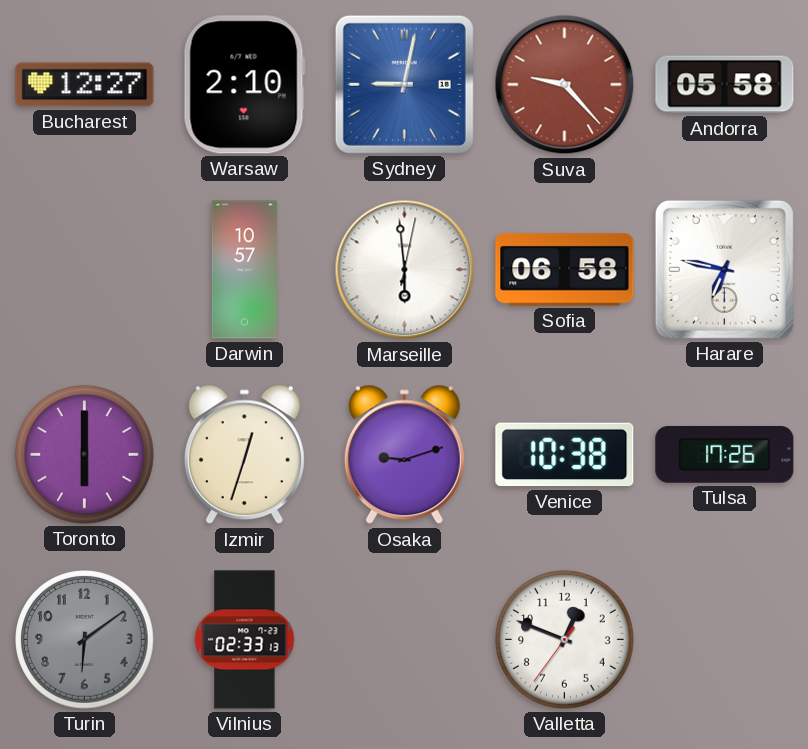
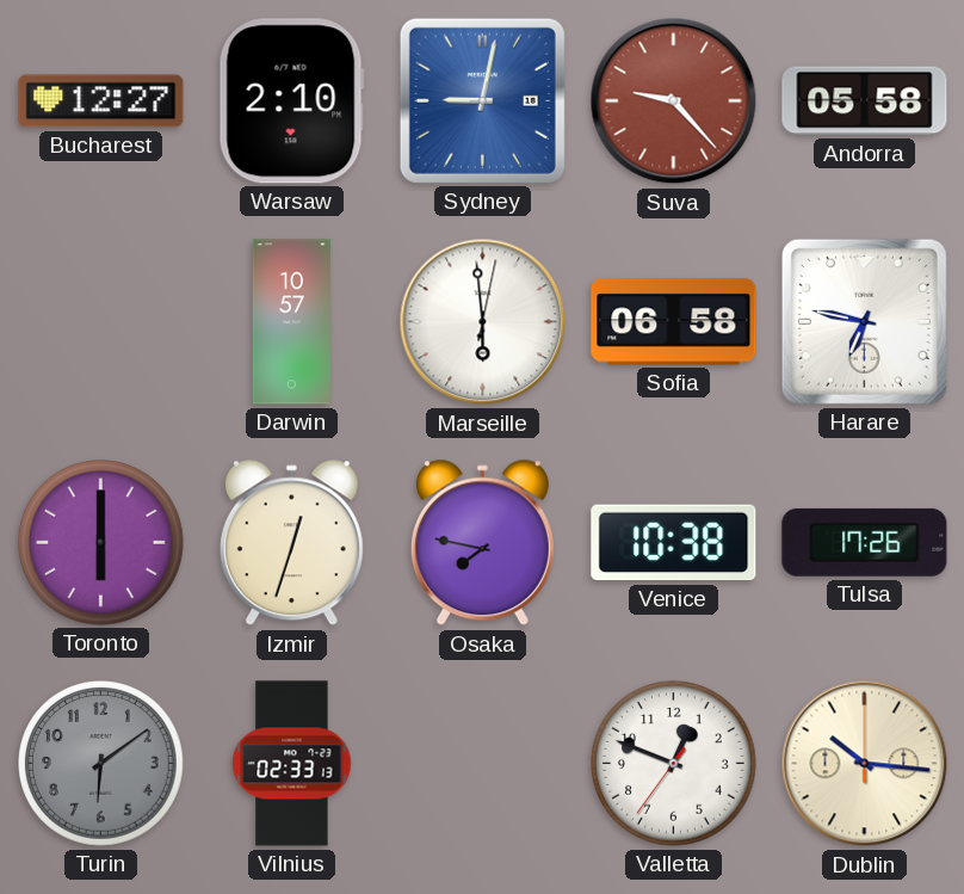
Osaka: 9:12 -> 7:47
Dublin: none -> 10:16
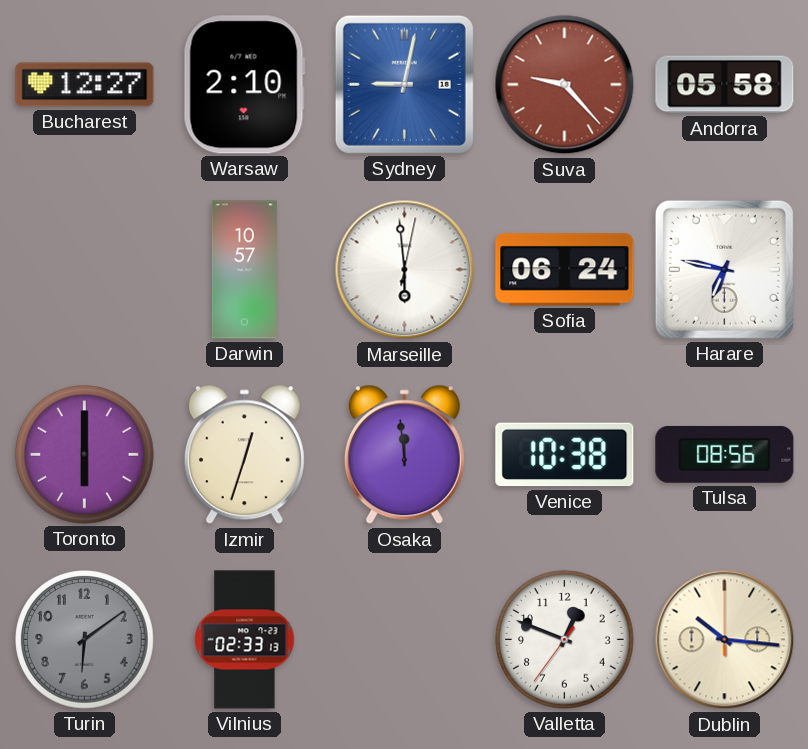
Sofia: 06:58 -> 06:24
Osaka: 7:47 -> 11:59
Tulsa: 17:26 -> 08:56
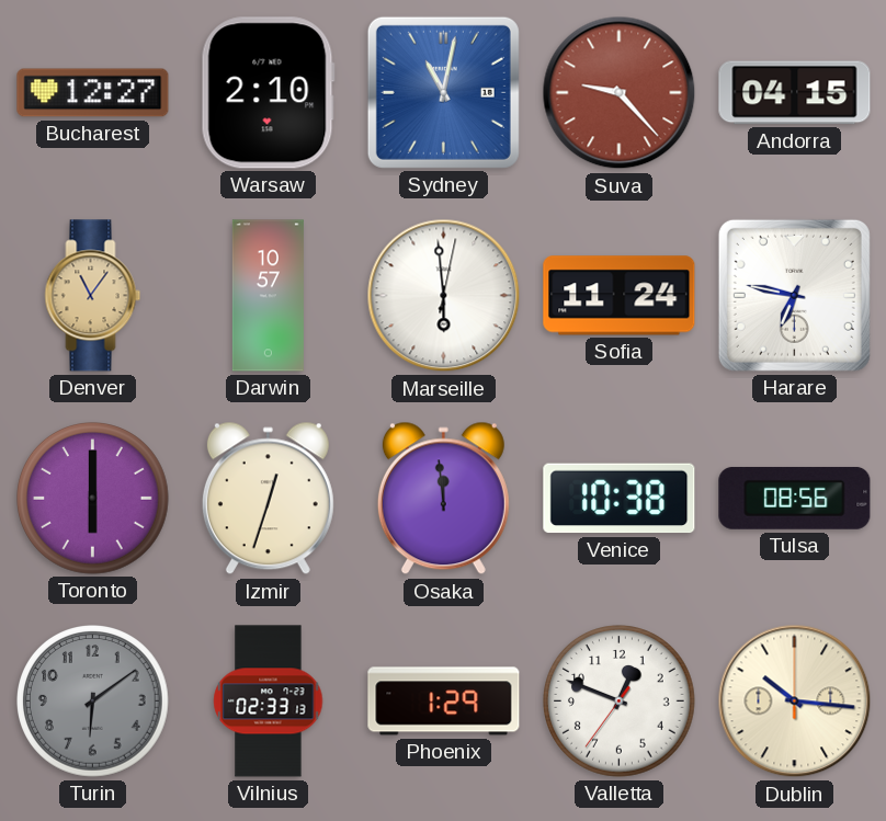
Sydney: 9:02 -> 11:02
Andorra: 05:58 -> 04:15
Denver: none -> 11:06
Sofia: 06:24 -> 11:24
Phoenix: none -> 1:29
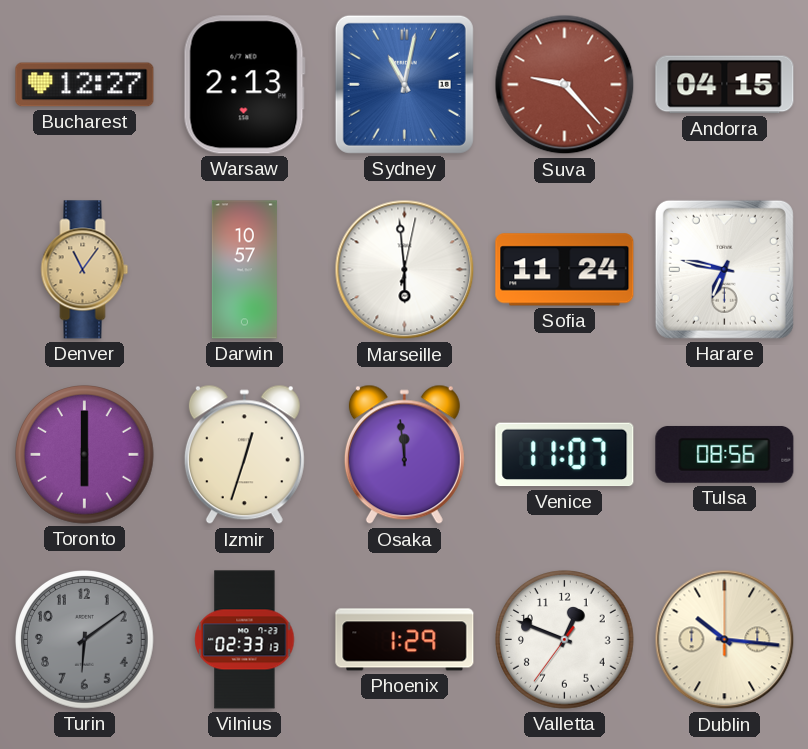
Warsaw: 2:10 -> 2:13
Venice: 10:38 -> 11:07
